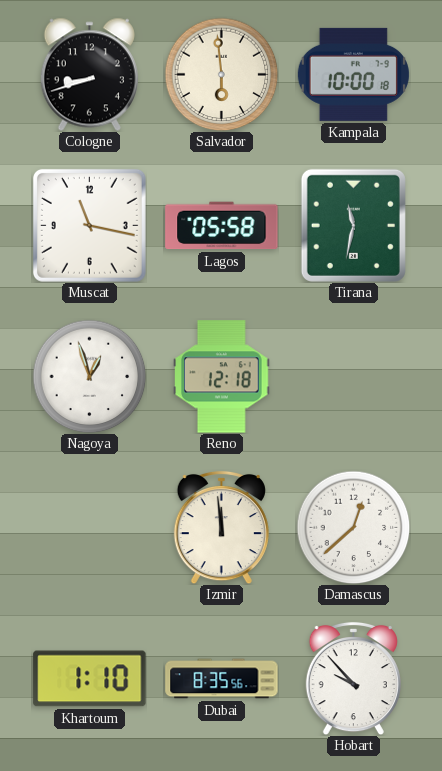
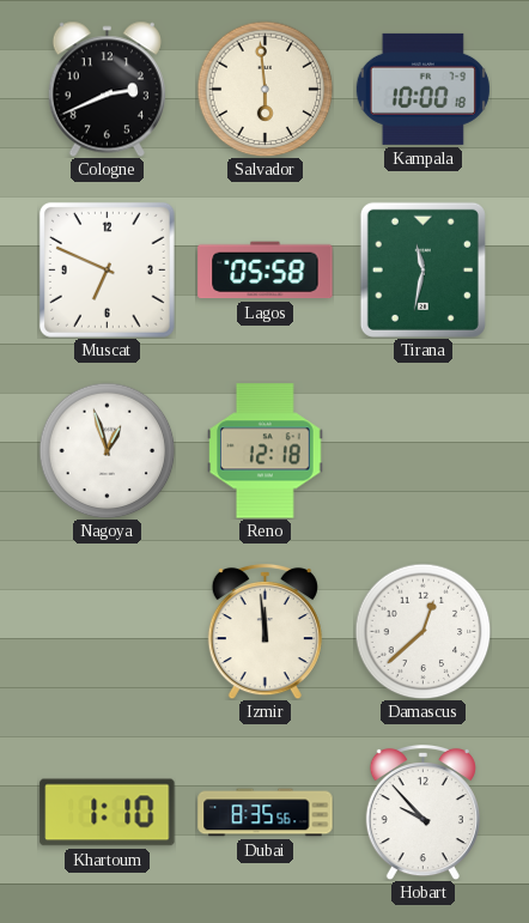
Cologne: 8:42 -> 2:41
Muscat: 11:17 -> 6:49
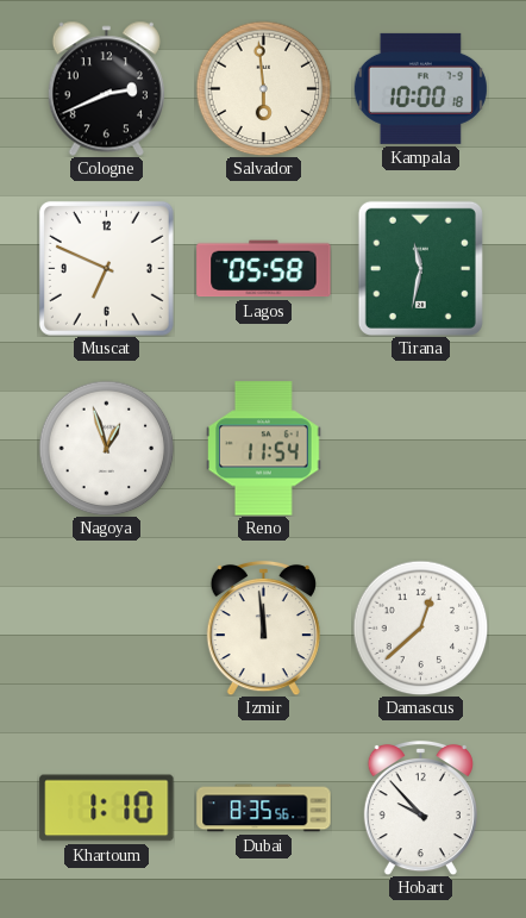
Reno: 12:18 -> 11:54
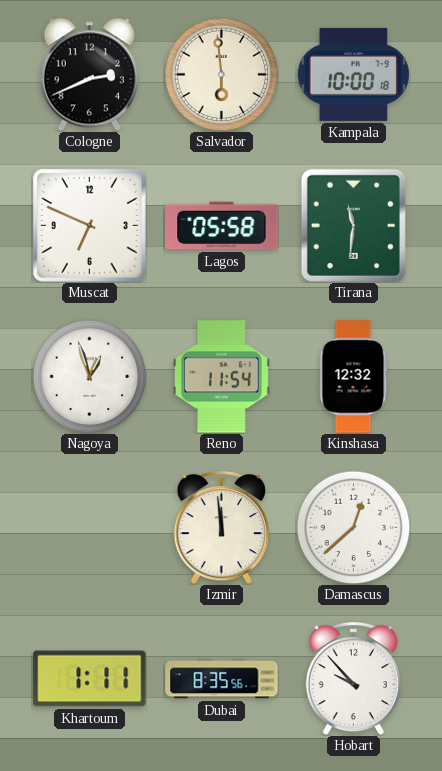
Tirana: 11:32 -> 11:31
Kinshasa: none -> 12:32
Khartoum: 1:10 -> 1:11
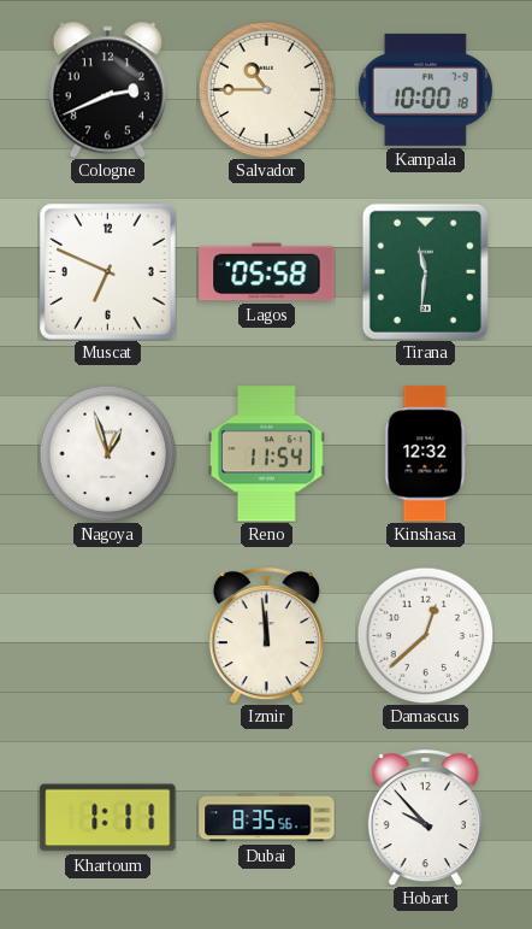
Salvador: 5:59 -> 10:45
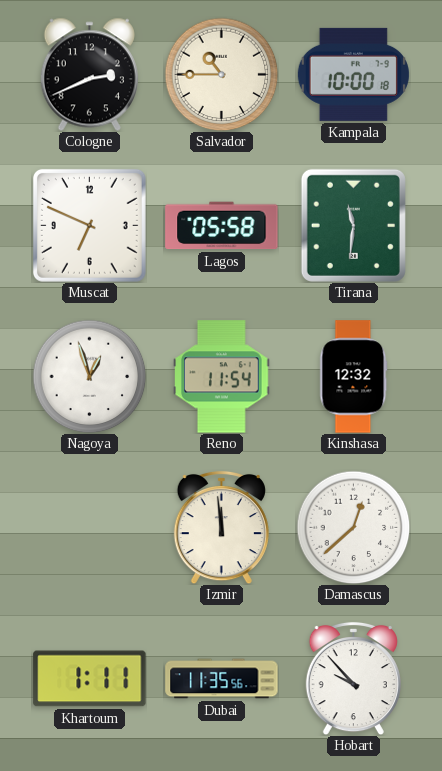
Dubai: 8:35 -> 11:35
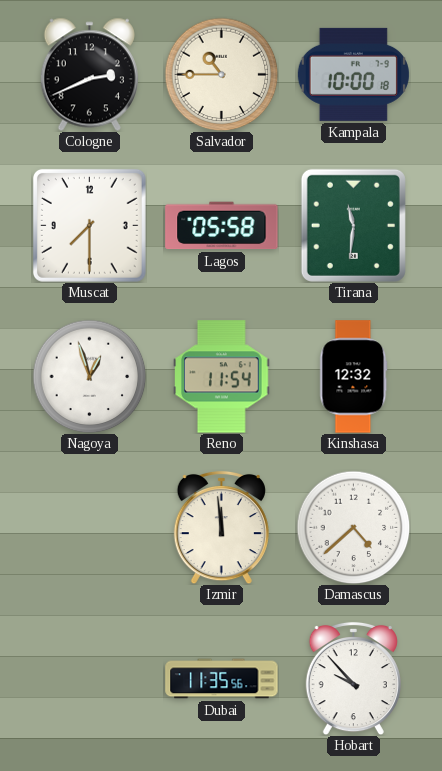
Muscat: 6:49 -> 7:30
Damascus: 12:38 -> 4:38
Khartoum: 1:11 -> none
